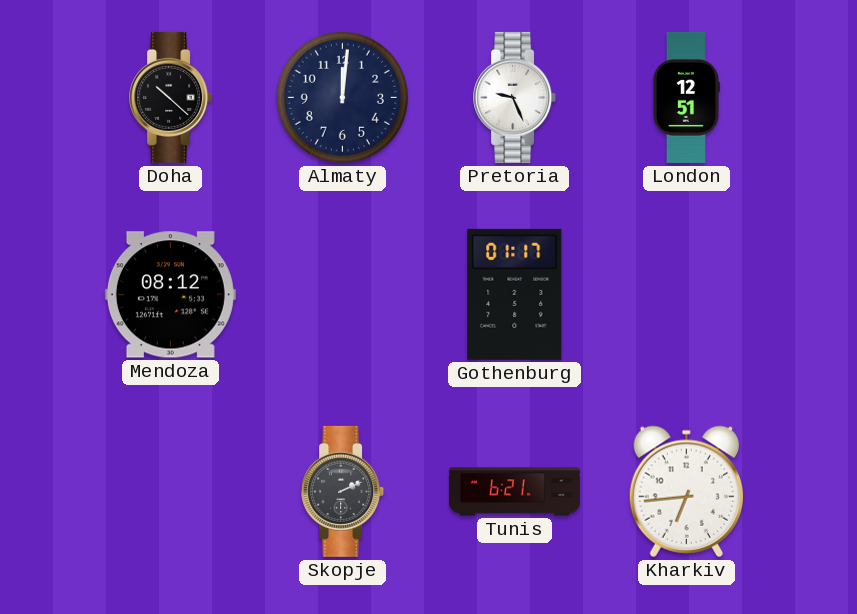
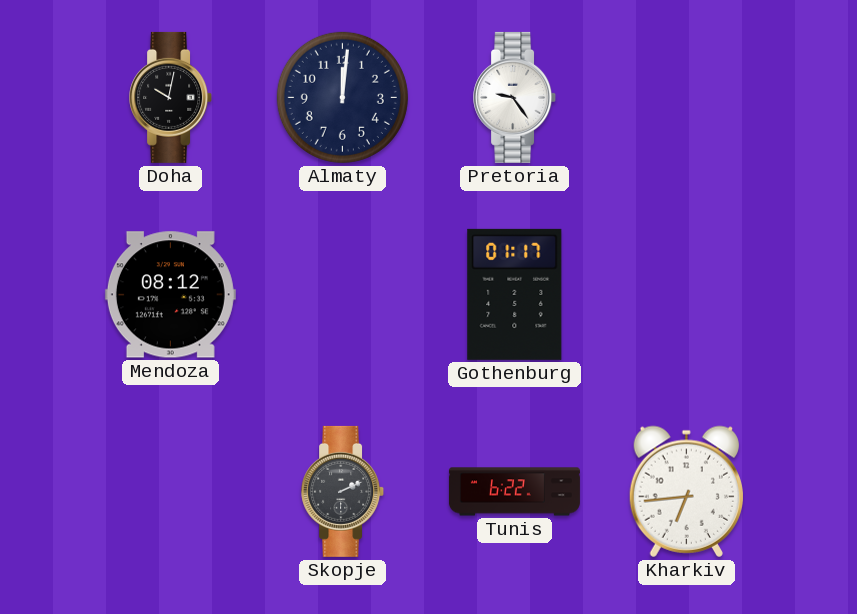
Doha: 10:22 -> 10:02
Pretoria: 9:26 -> 9:24
London: 12:51 -> none
Tunis: 6:21 -> 6:22
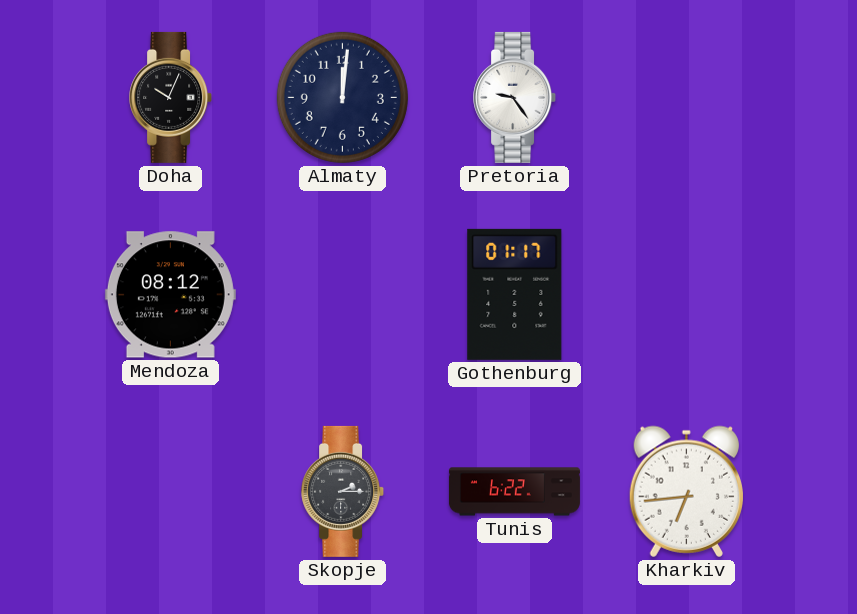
Doha: 10:02 -> 10:04
Skopje: 2:11 -> 2:15
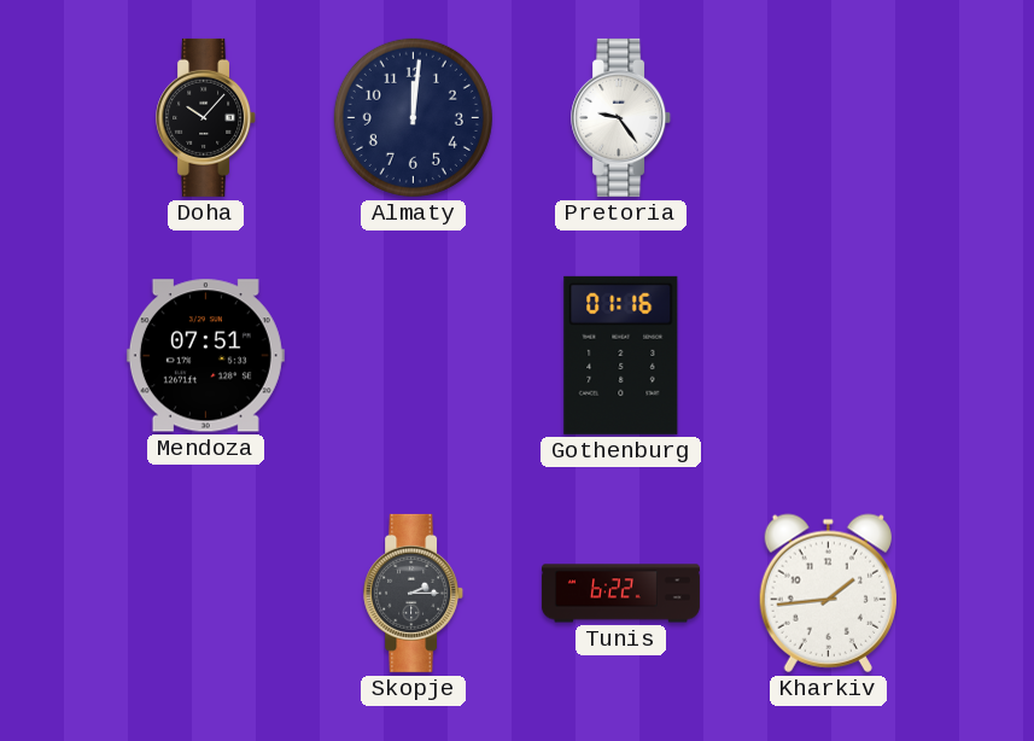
Doha: 10:04 -> 10:07
Mendoza: 08:12 -> 07:51
Gothenburg: 01:17 -> 01:16
Kharkiv: 6:44 -> 1:44
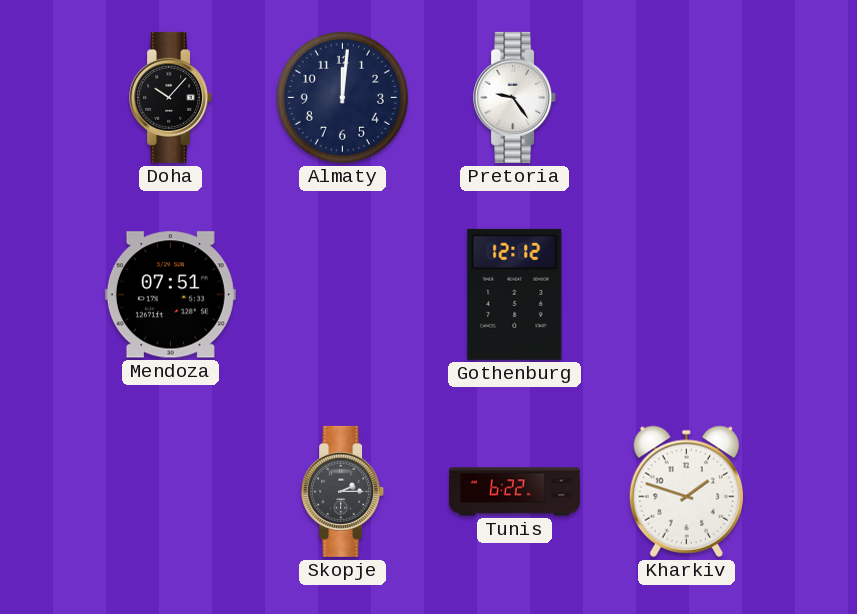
Gothenburg: 01:16 -> 12:12
Kharkiv: 1:44 -> 1:48
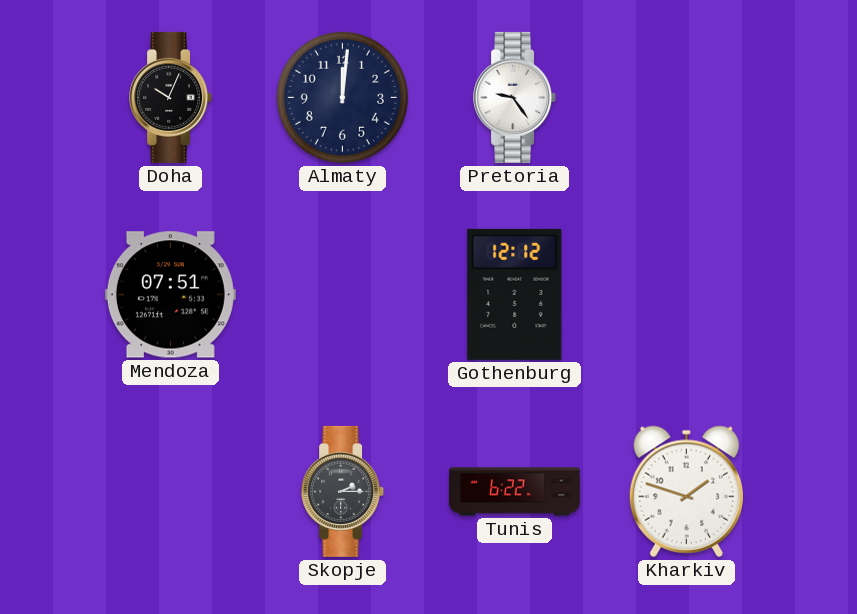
Doha: 10:07 -> 10:04
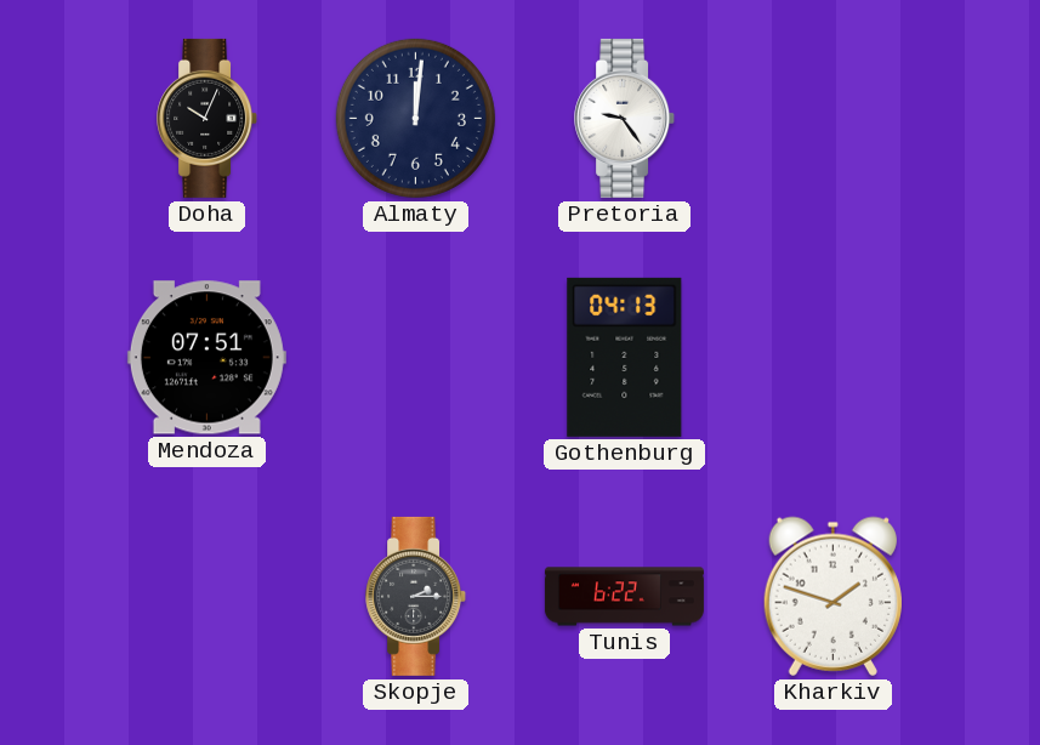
Gothenburg: 12:12 -> 04:13
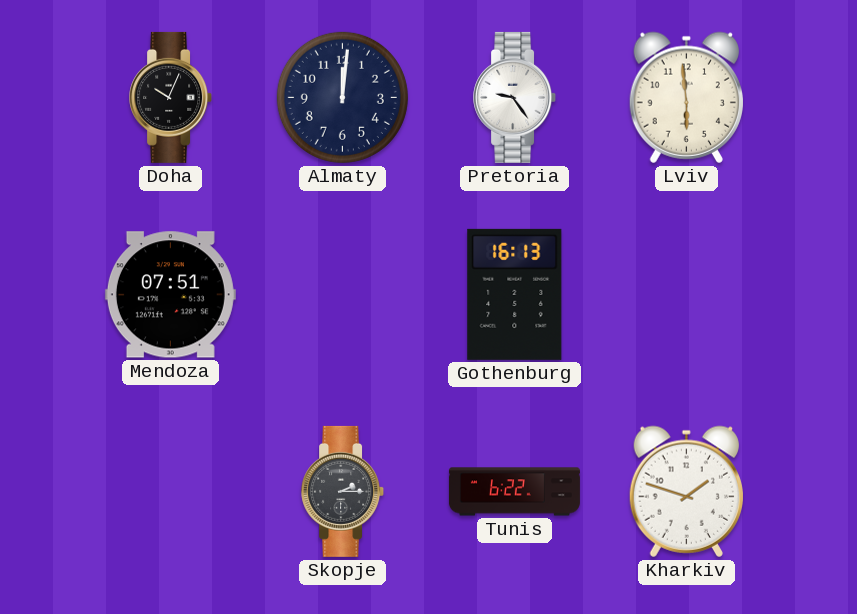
Lviv: none -> 5:59
Gothenburg: 04:13 -> 16:13
